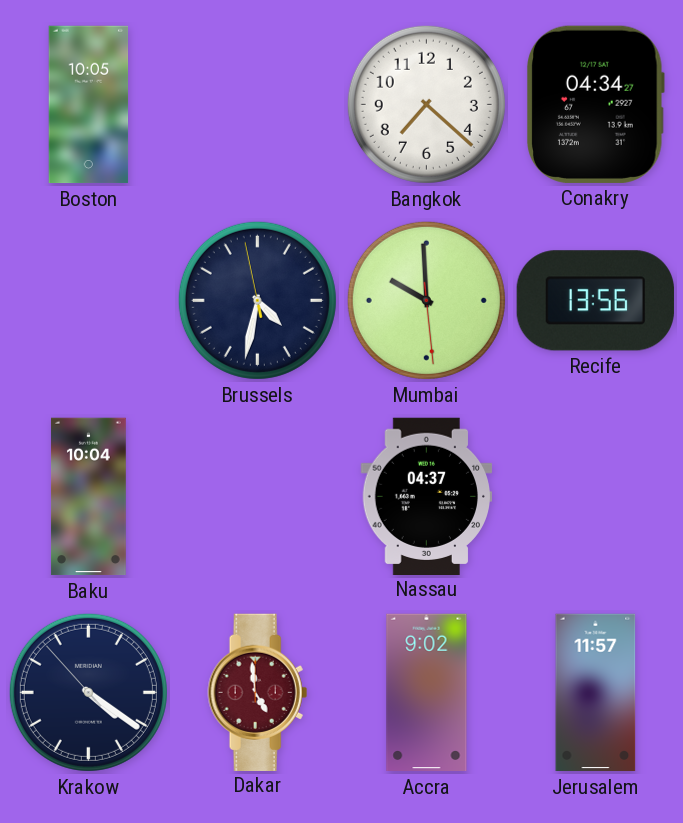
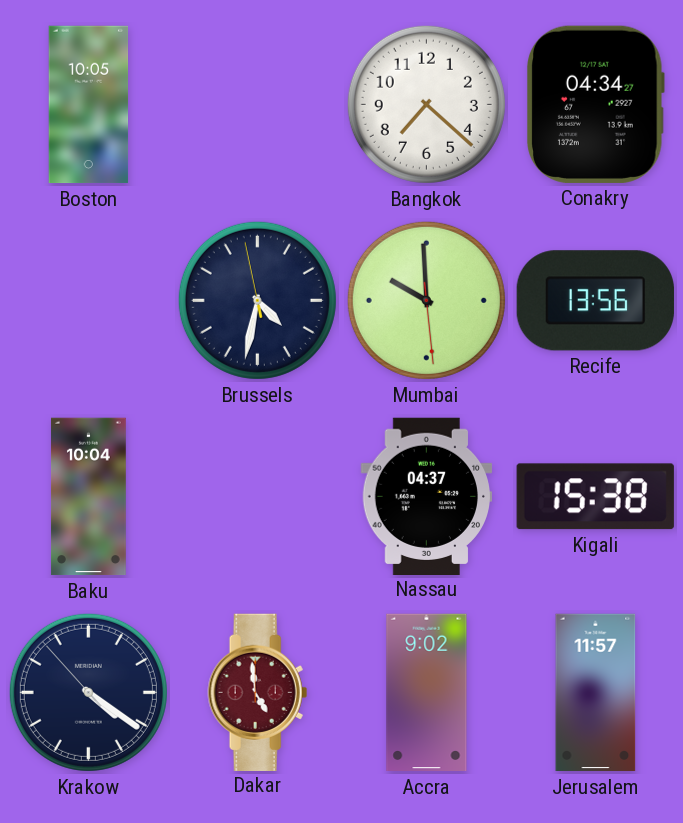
Kigali: none -> 15:38
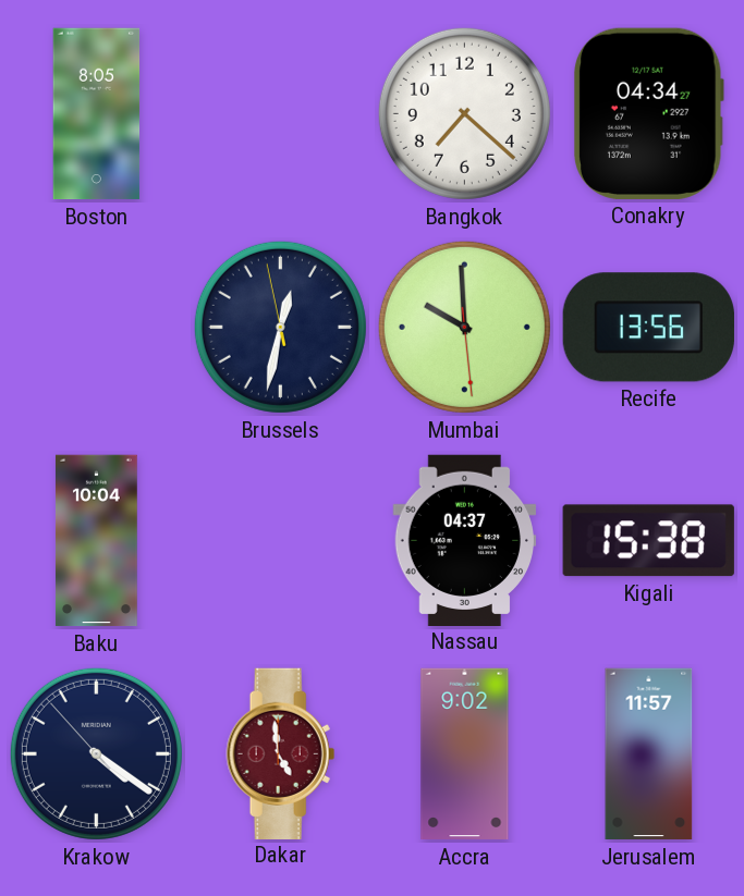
Boston: 10:05 -> 8:05
Brussels: 4:31 -> 12:31
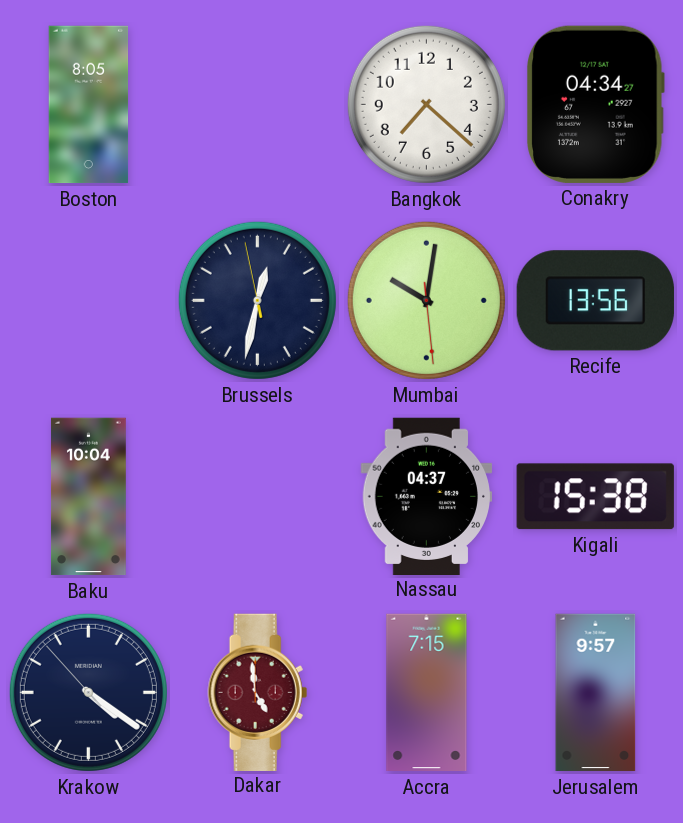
Mumbai: 9:59 -> 10:01
Accra: 9:02 -> 7:15
Jerusalem: 11:57 -> 9:57
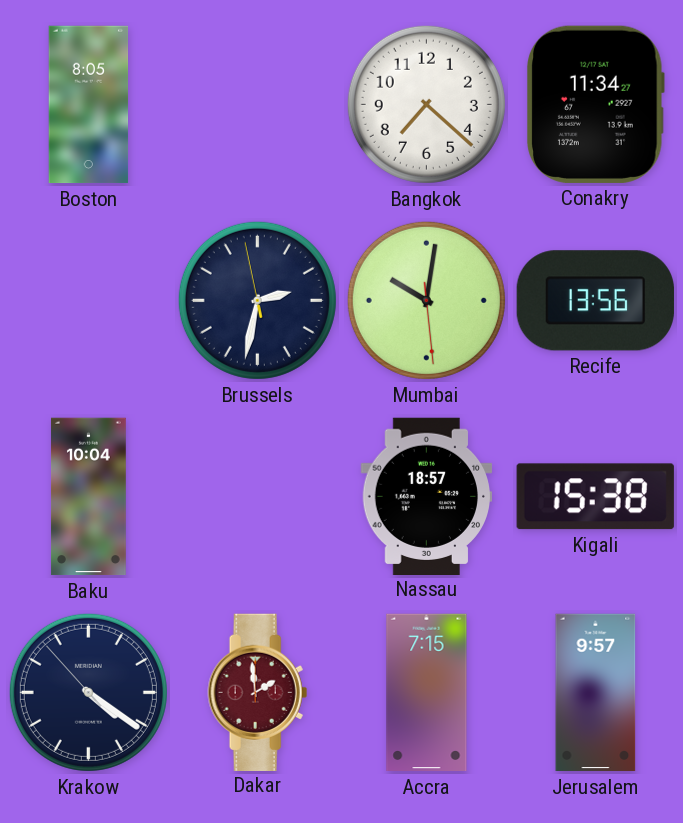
Conakry: 04:34 -> 11:34
Brussels: 12:31 -> 2:31
Nassau: 04:37 -> 18:57
Dakar: 4:59 -> 1:59
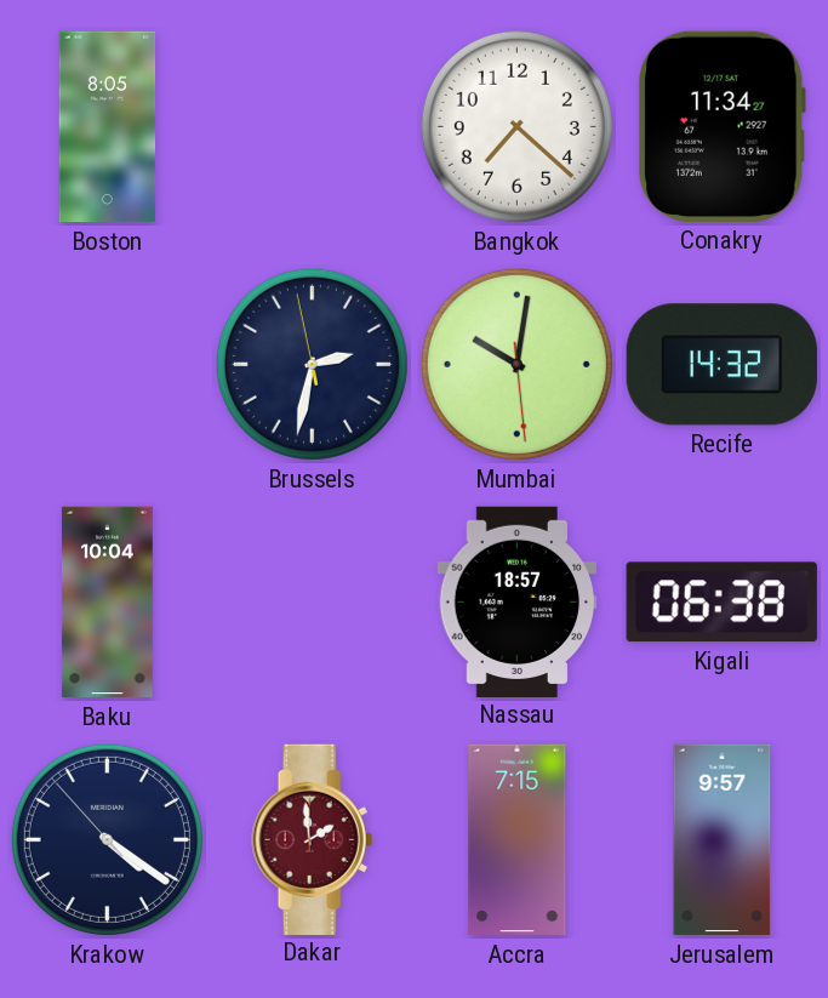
Recife: 13:56 -> 14:32
Kigali: 15:38 -> 06:38
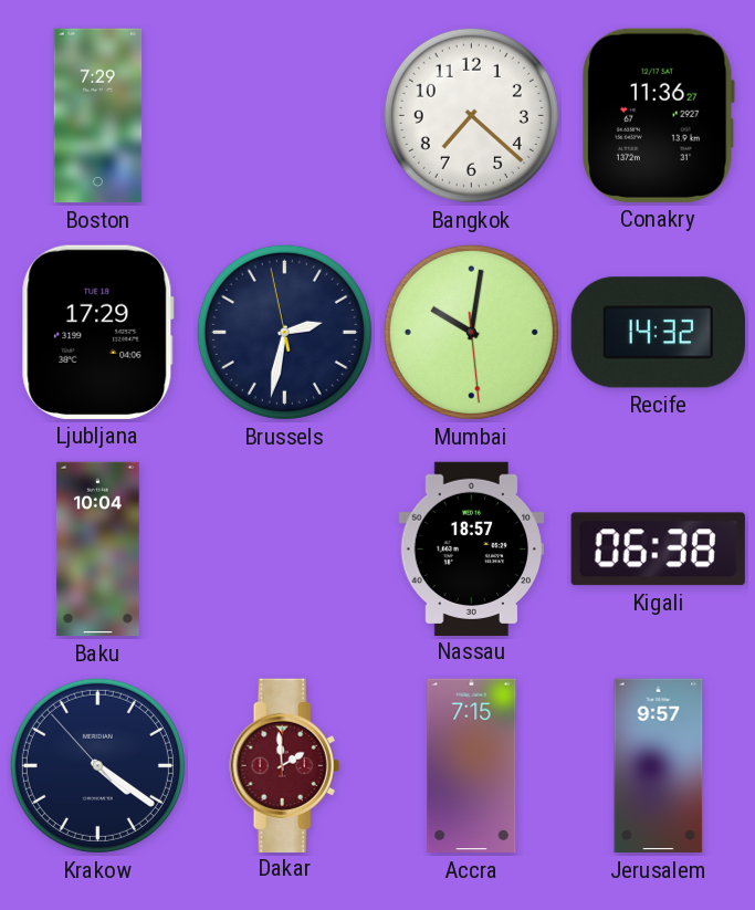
Boston: 8:05 -> 7:29
Conakry: 11:34 -> 11:36
Ljubljana: none -> 17:29
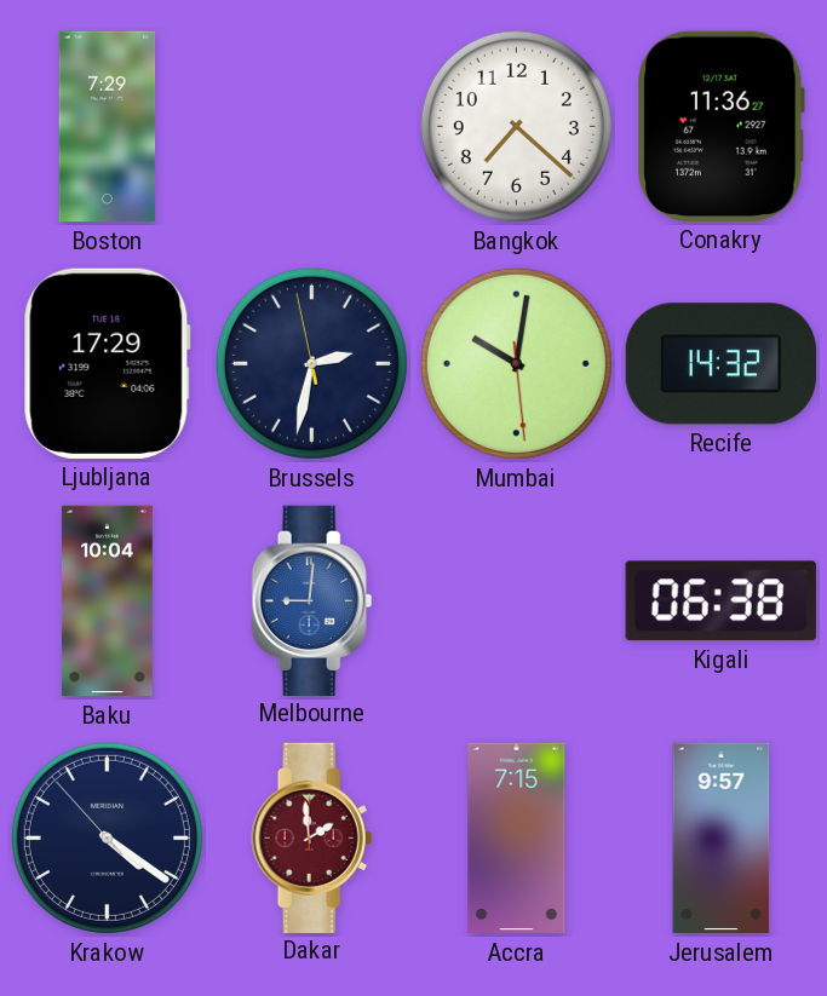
Melbourne: none -> 9:01
Nassau: 18:57 -> none
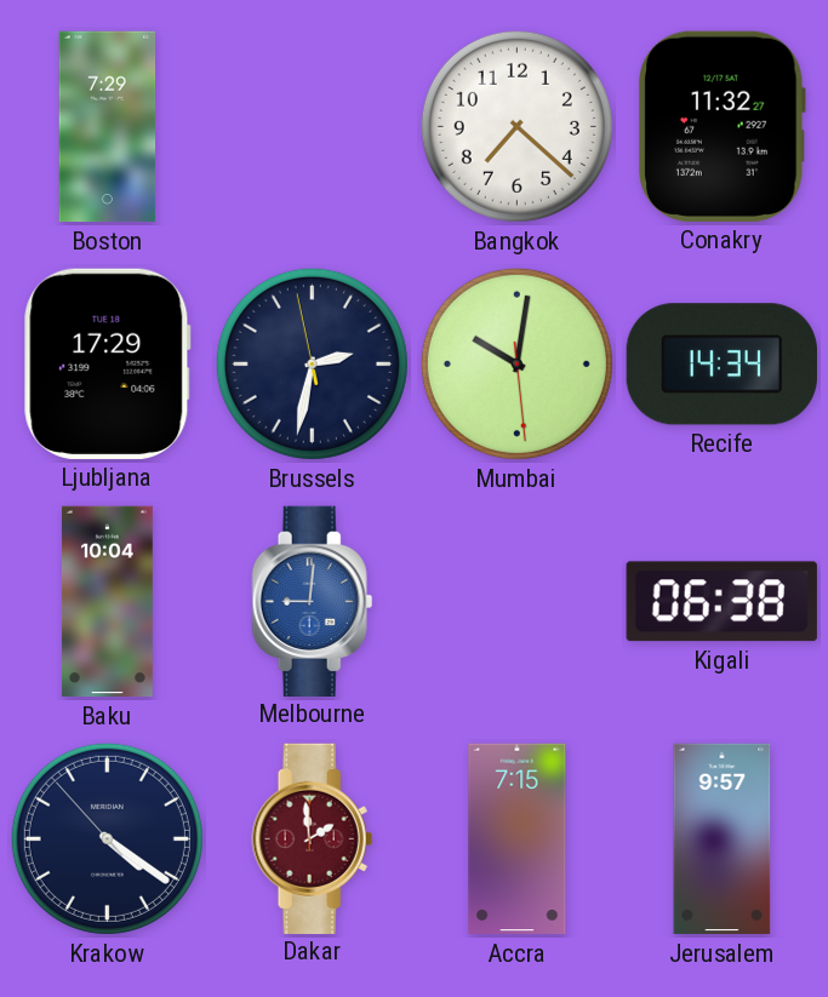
Conakry: 11:36 -> 11:32
Recife: 14:32 -> 14:34
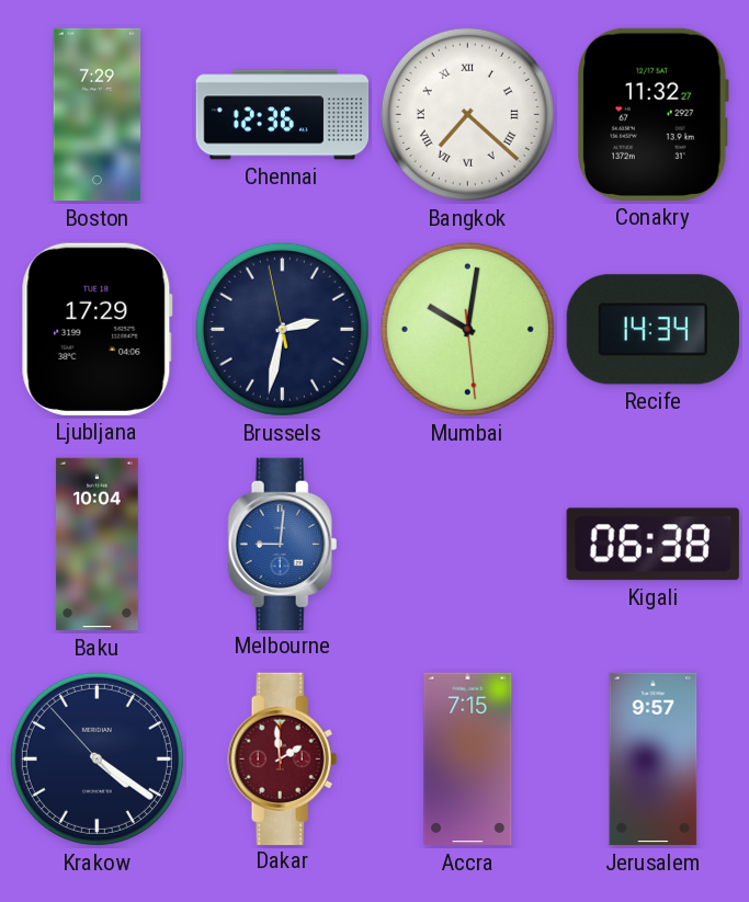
Chennai: none -> 12:36
Bangkok numerals: Arabic -> Roman
